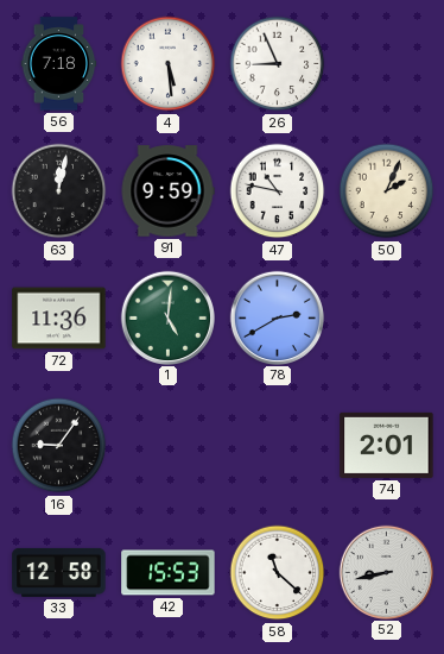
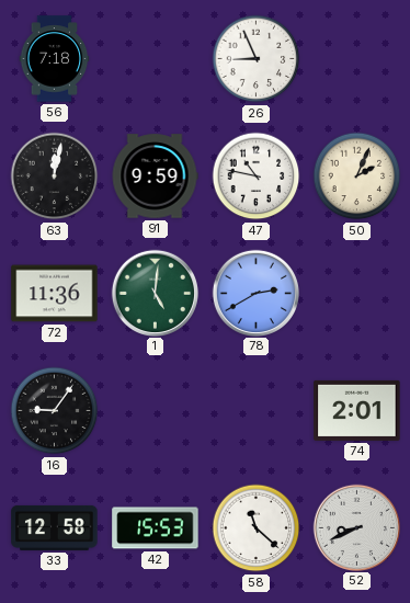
4: 5:29 -> none
52: 8:43 -> 8:41
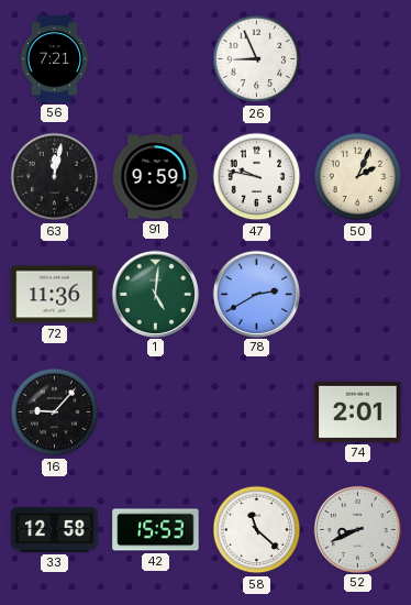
56: 7:18 -> 7:21
47: 10:47 -> 9:47
16: 9:06 -> 9:07
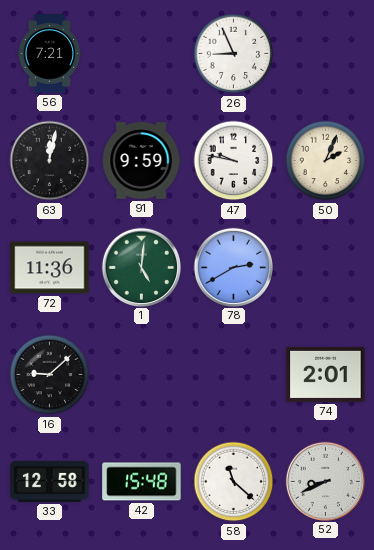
16: 9:07 -> 9:08
42: 15:53 -> 15:48
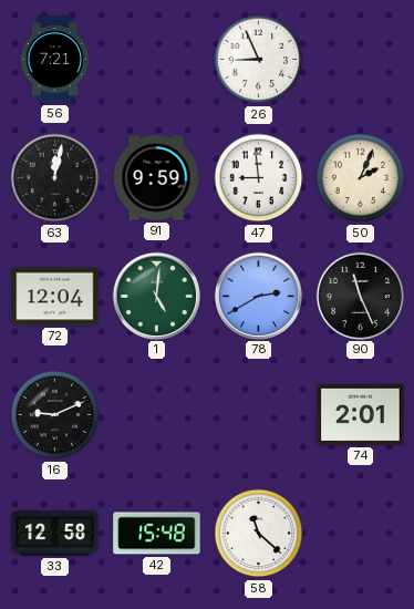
47: 9:47 -> 8:59
72: 11:36 -> 12:04
90: none -> 11:26
16: 9:08 -> 9:11
52: 8:41 -> none
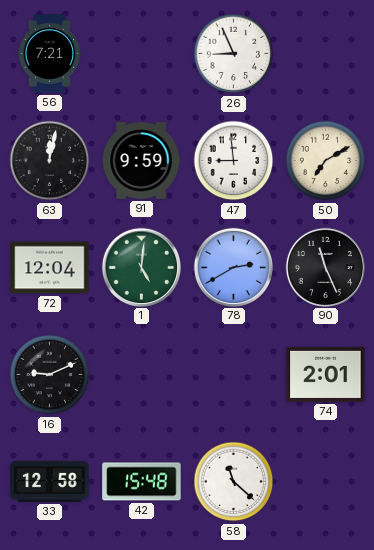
50: 2:04 -> 7:10
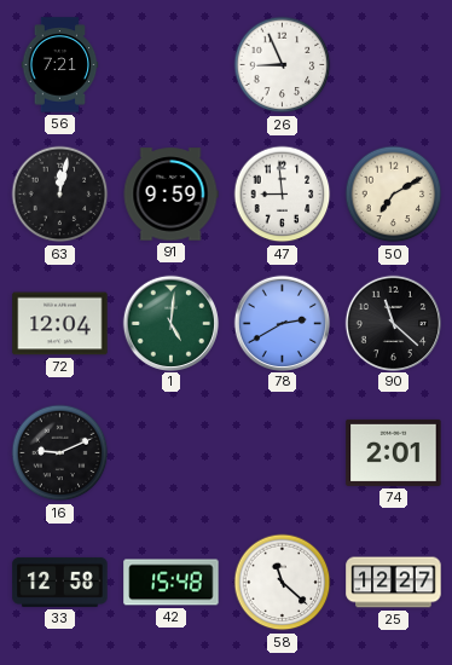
90: 11:26 -> 11:22
25: none -> 12:27
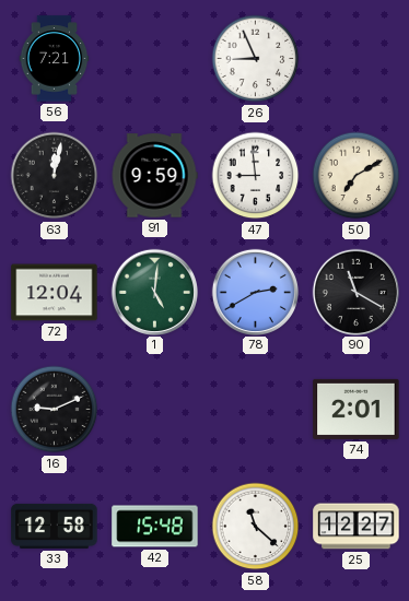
90: 11:22 -> 11:20
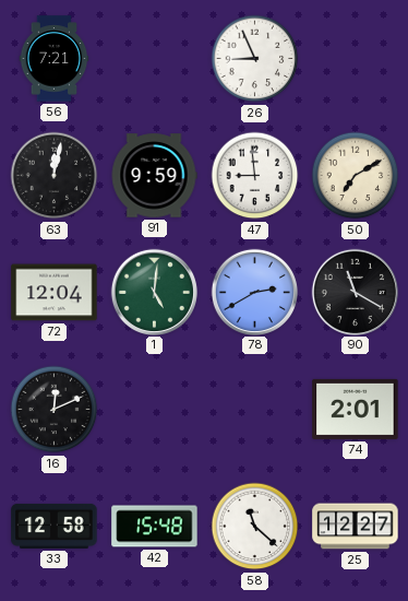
16: 9:11 -> 12:11
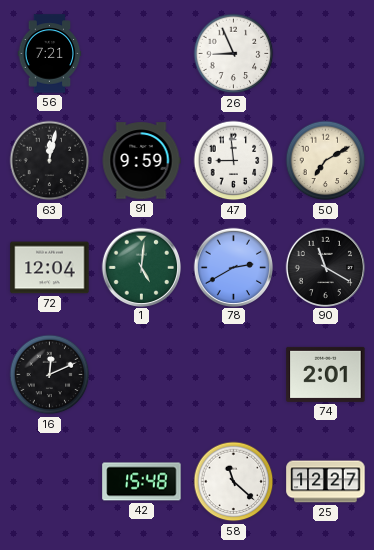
33: 12:58 -> none
